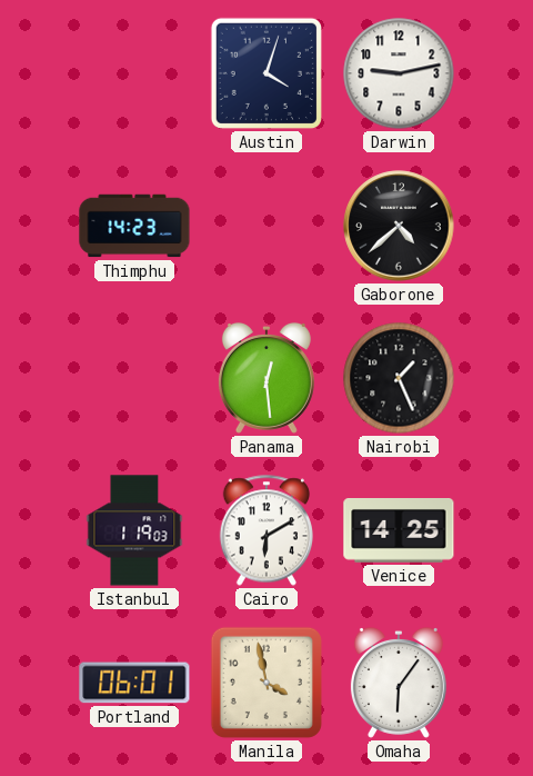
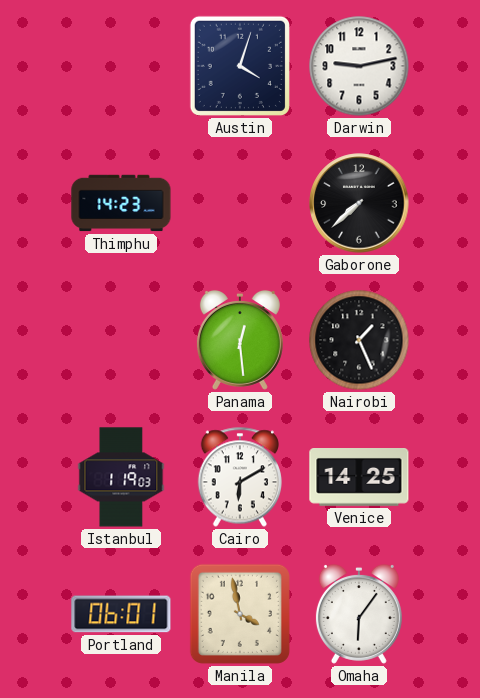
Gaborone: 4:38 -> 7:38
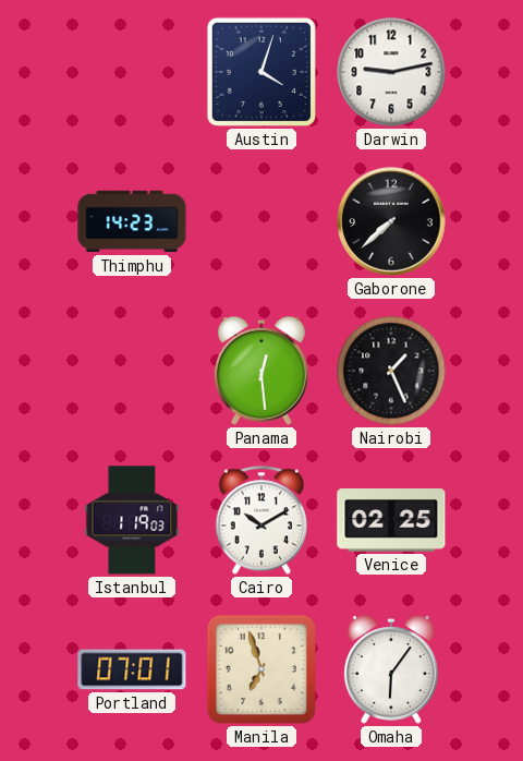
Cairo: 6:10 -> 10:10
Venice: 14:25 -> 02:25
Portland: 06:01 -> 07:01
Manila: 3:58 -> 6:57
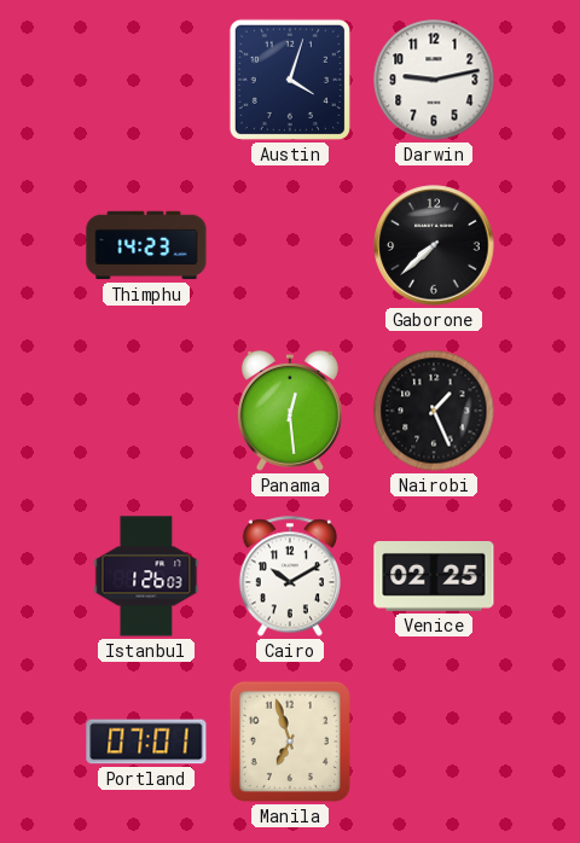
Istanbul: 1:19 -> 1:26
Omaha: 6:06 -> none
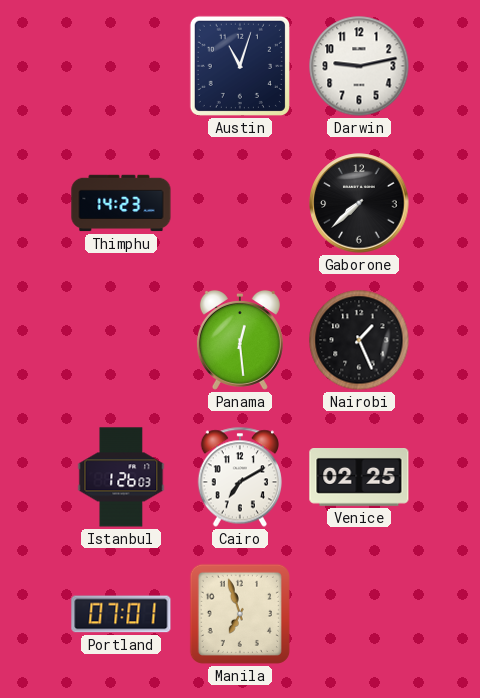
Austin: 4:03 -> 11:03
Cairo: 10:10 -> 7:10
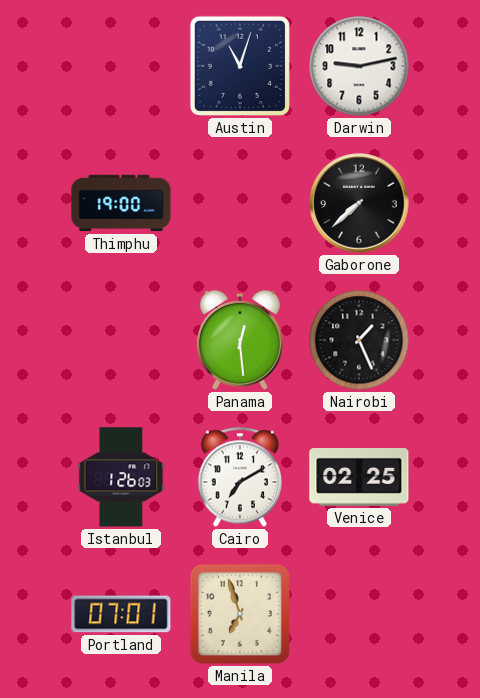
Thimphu: 14:23 -> 19:00
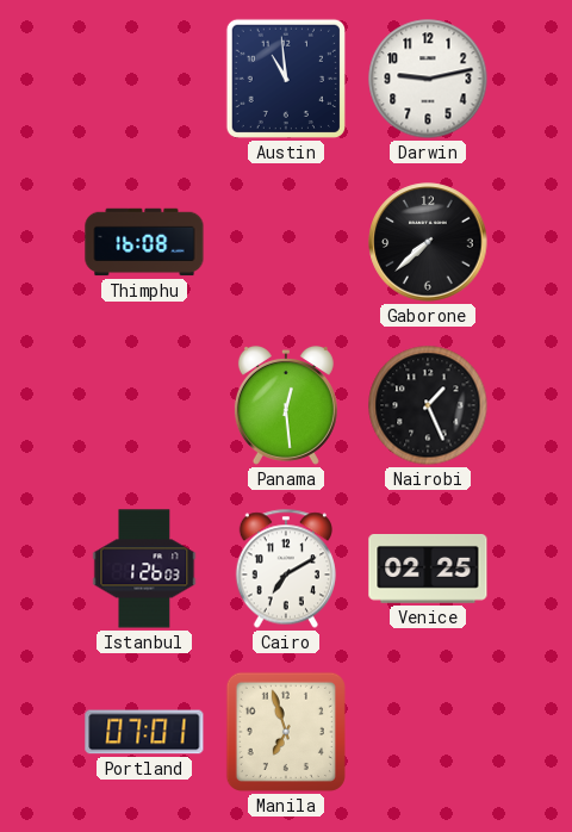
Austin: 11:03 -> 10:59
Thimphu: 19:00 -> 16:08
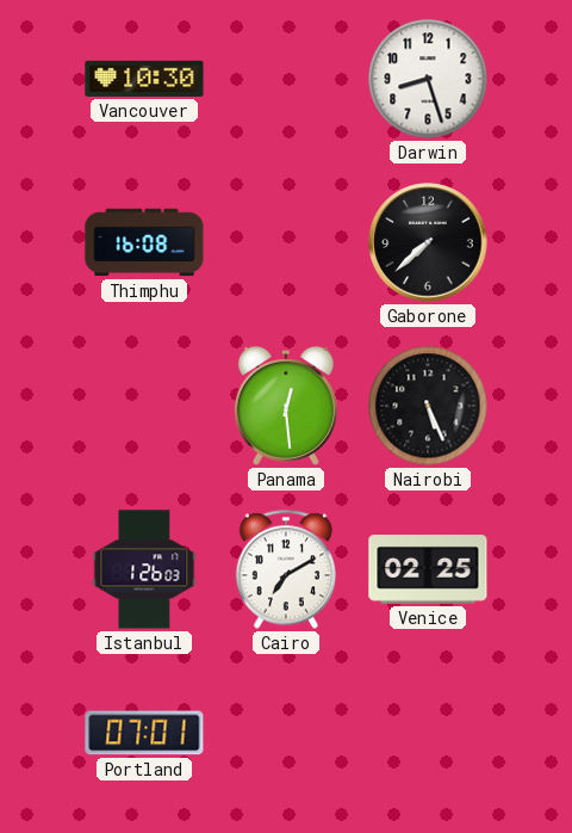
Vancouver: none -> 10:30
Austin: 10:59 -> none
Darwin: 9:13 -> 8:27
Nairobi: 1:26 -> 5:26
Manila: 6:57 -> none
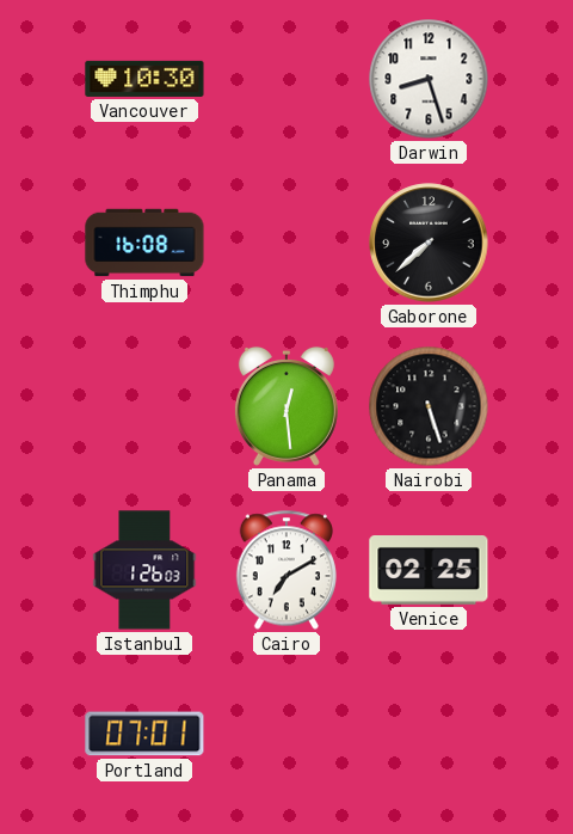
Nairobi: 5:26 -> 5:27
